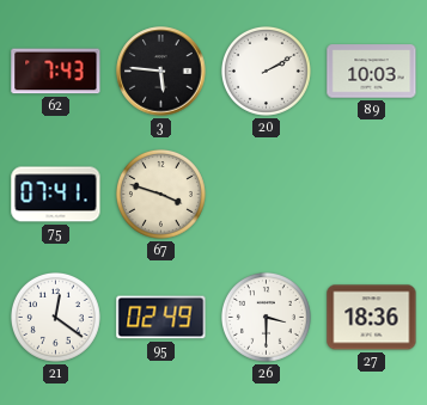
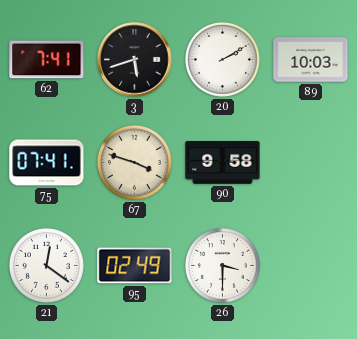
62: 7:43 -> 7:41
3: 5:46 -> 5:42
90: none -> 9:58
27: 18:36 -> none
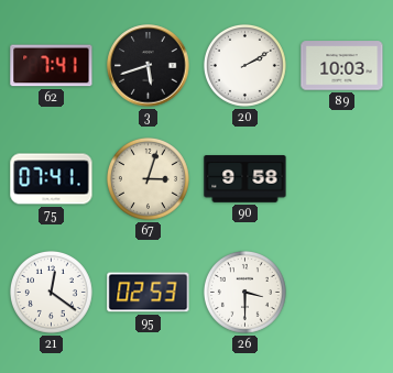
67: 3:48 -> 3:03
95: 02:49 -> 02:53
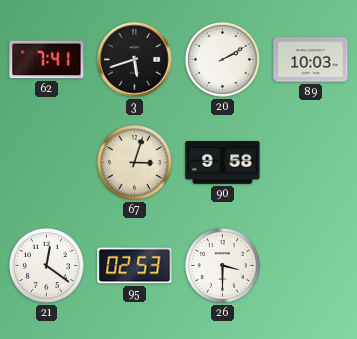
75: 07:41 -> none
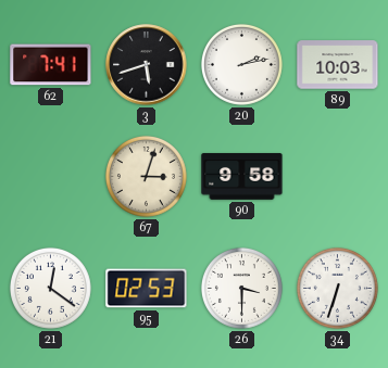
20: 2:10 -> 2:13
34: none -> 6:33
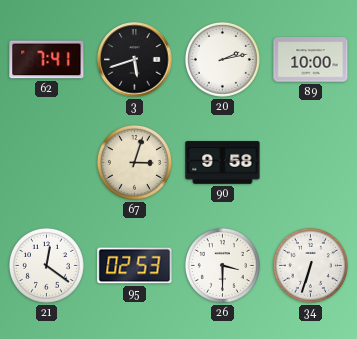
89: 10:03 -> 10:00
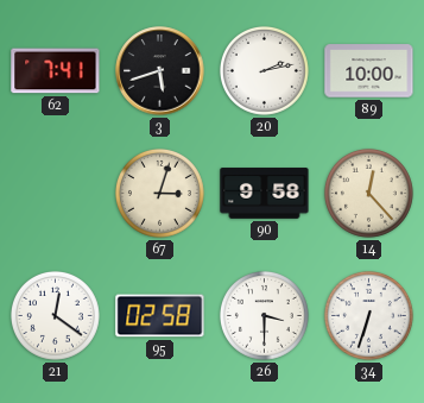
14: none -> 12:23
95: 02:53 -> 02:58
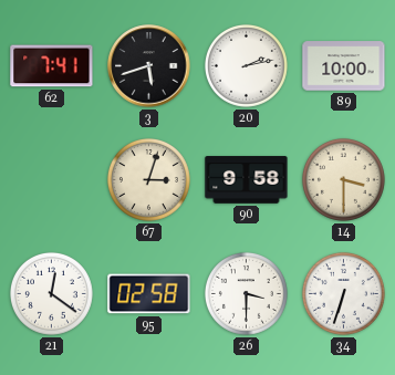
14: 12:23 -> 3:30
